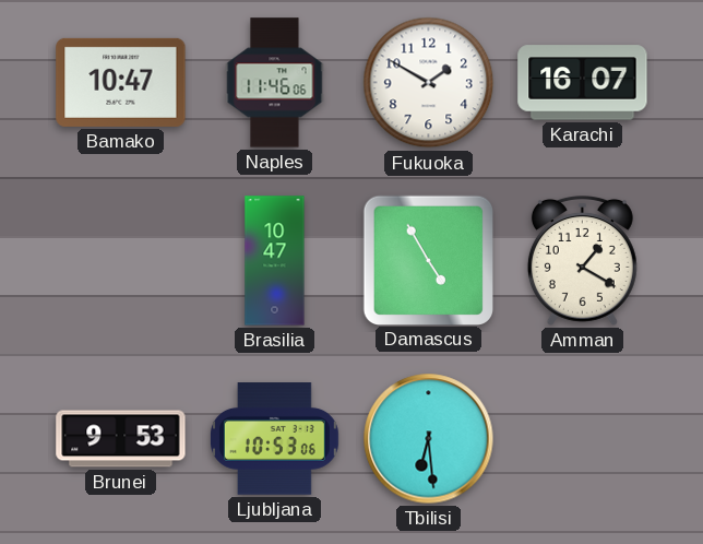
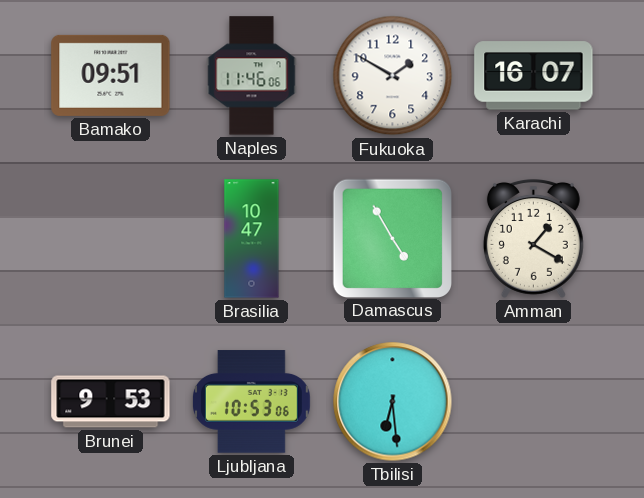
Bamako: 10:47 -> 09:51
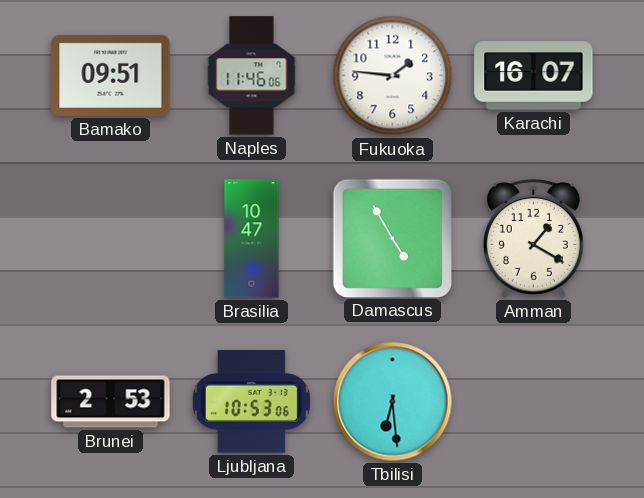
Fukuoka: 1:50 -> 1:46
Brunei: 9:53 -> 2:53
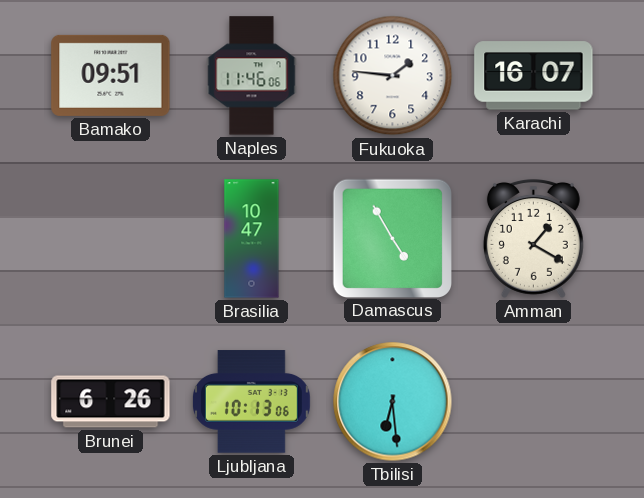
Brunei: 2:53 -> 6:26
Ljubljana: 10:53 -> 10:13
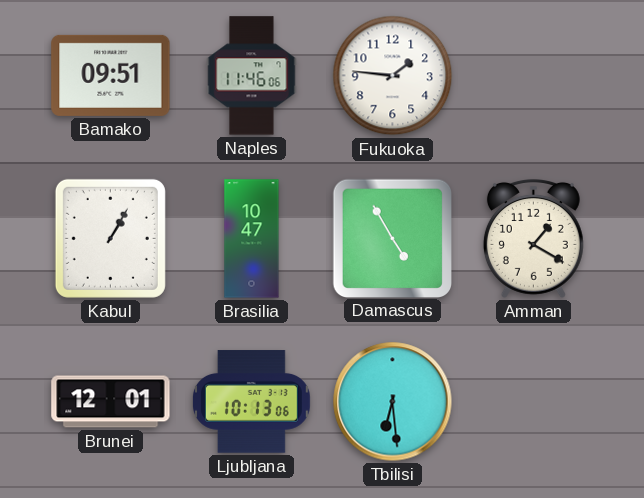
Karachi: 16:07 -> none
Kabul: none -> 1:05
Brunei: 6:26 -> 12:01
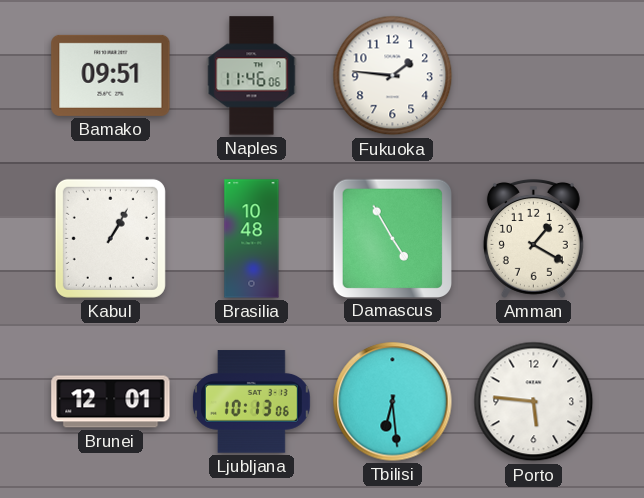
Brasilia: 10:47 -> 10:48
Porto: none -> 5:46
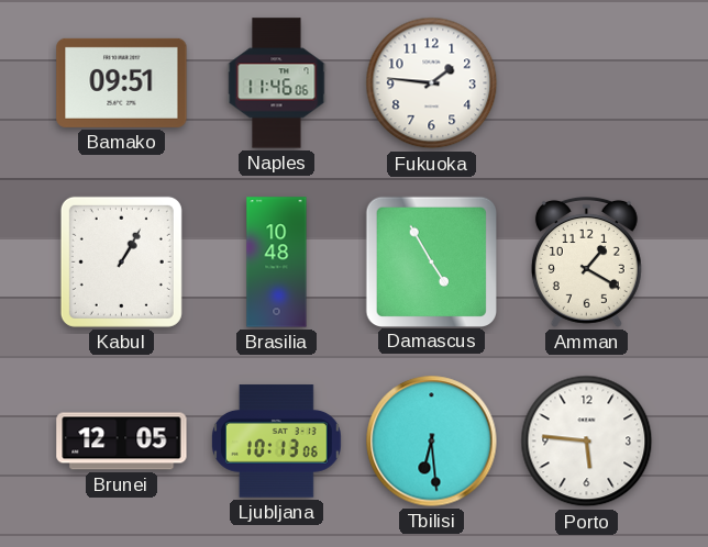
Brunei: 12:01 -> 12:05
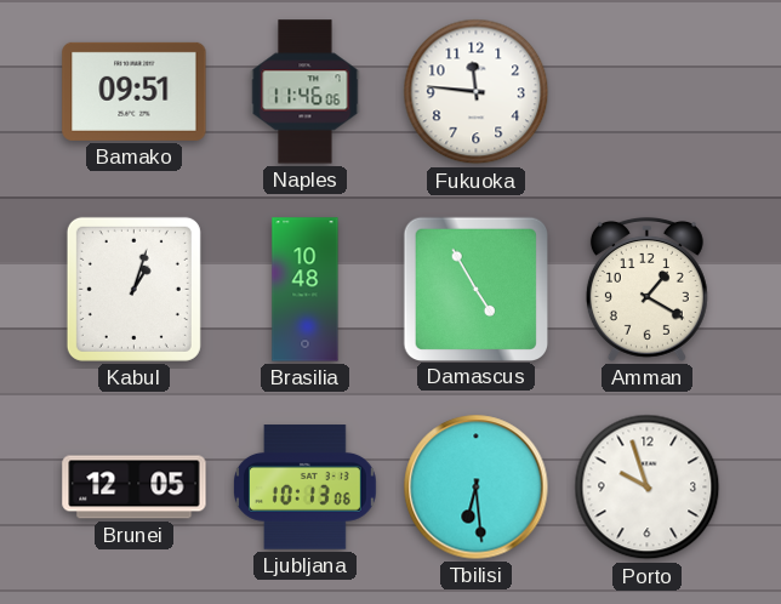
Fukuoka: 1:46 -> 11:46
Kabul: 1:05 -> 1:03
Porto: 5:46 -> 9:57
